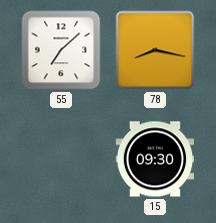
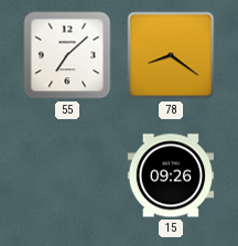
78: 8:17 -> 8:21
15: 09:30 -> 09:26
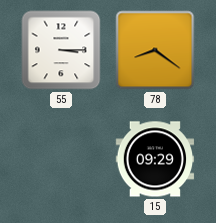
55: 7:08 -> 3:15
15: 09:26 -> 09:29
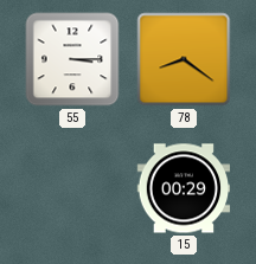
15: 09:29 -> 00:29
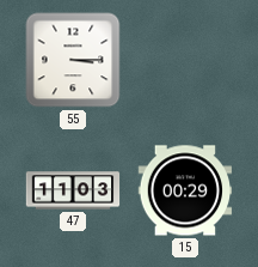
78: 8:21 -> none
47: none -> 11:03
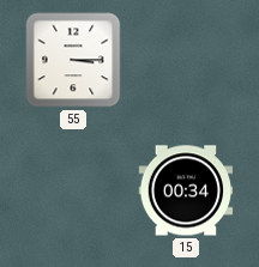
47: 11:03 -> none
15: 00:29 -> 00:34
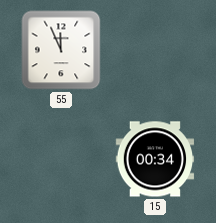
55: 3:15 -> 11:56
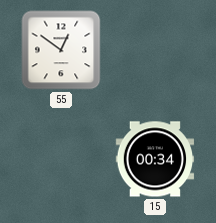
55: 11:56 -> 12:51
